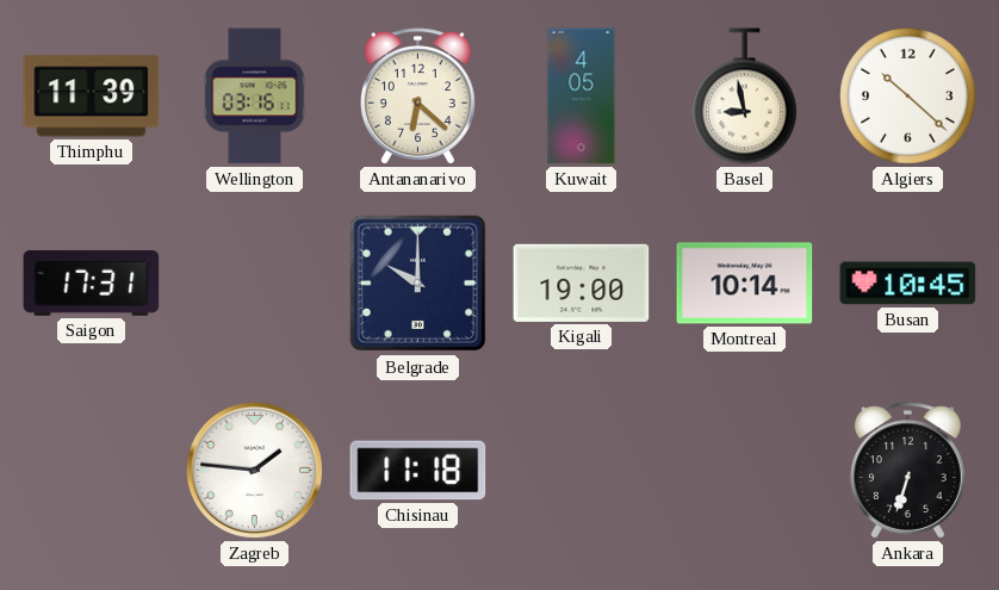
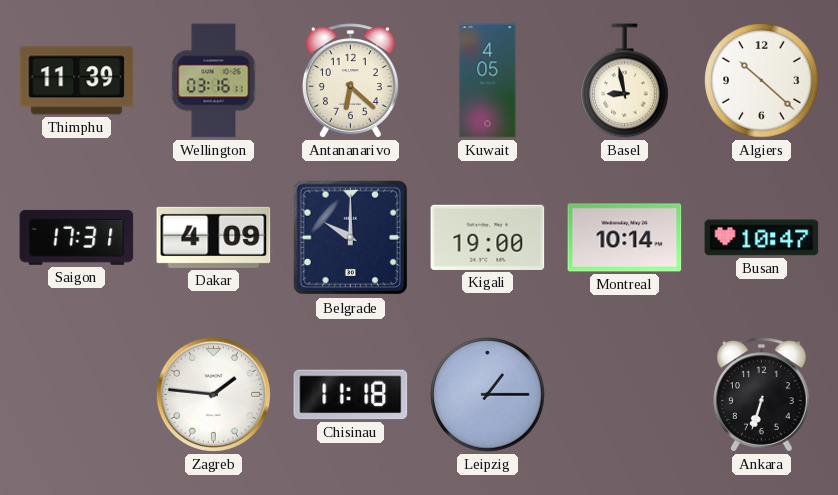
Dakar: none -> 4:09
Busan: 10:45 -> 10:47
Leipzig: none -> 1:15
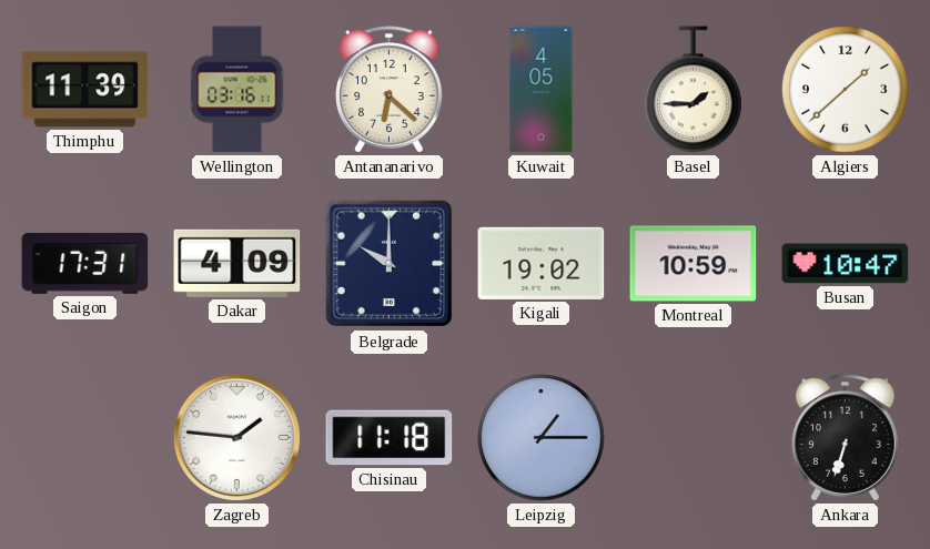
Basel: 8:58 -> 1:45
Algiers: 10:22 -> 1:38
Kigali: 19:00 -> 19:02
Montreal: 10:14 -> 10:59
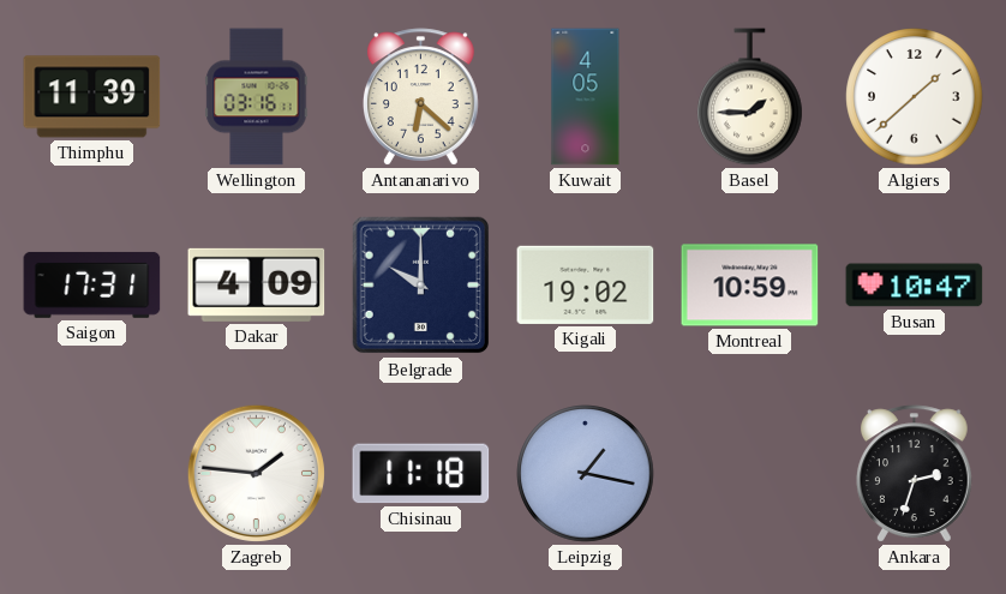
Leipzig: 1:15 -> 1:17
Ankara: 6:33 -> 2:33
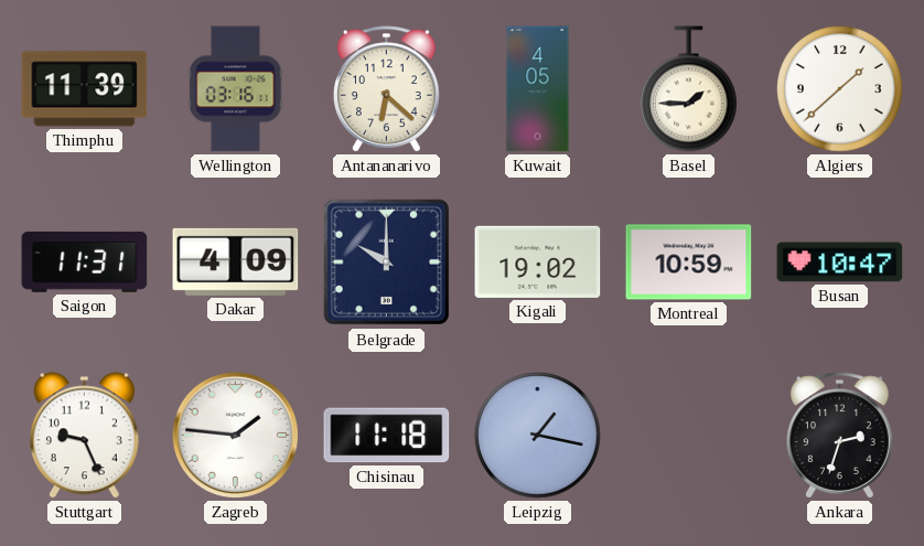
Saigon: 17:31 -> 11:31
Stuttgart: none -> 9:26
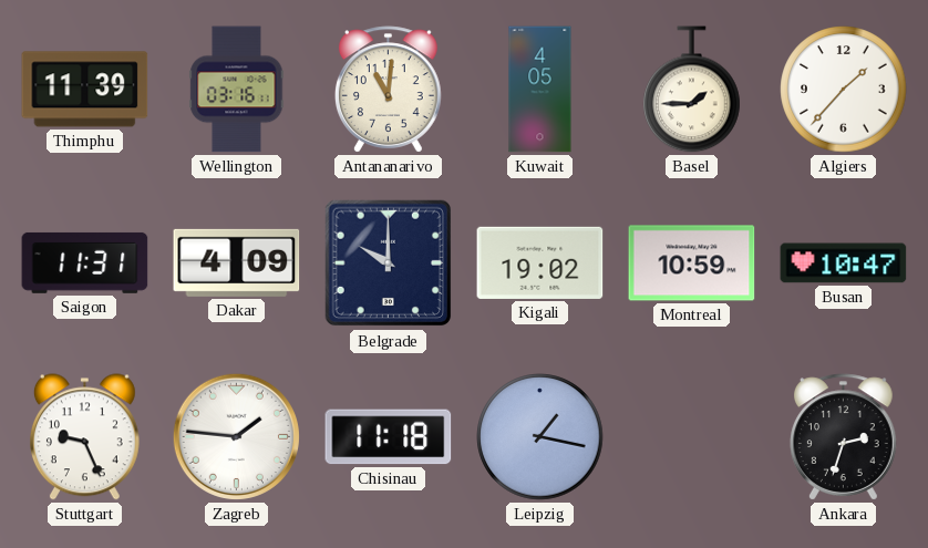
Antananarivo: 6:22 -> 11:01
Algiers: 1:38 -> 1:37
